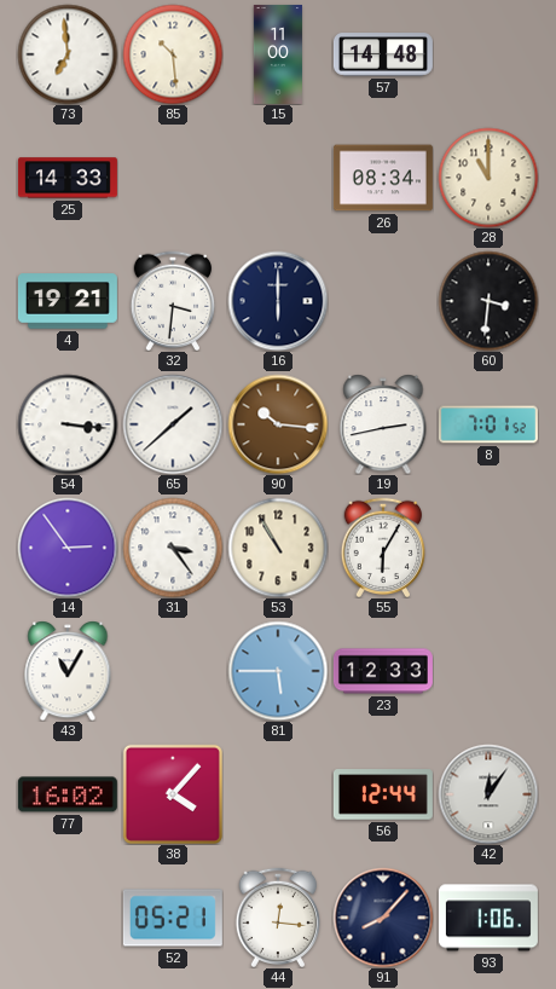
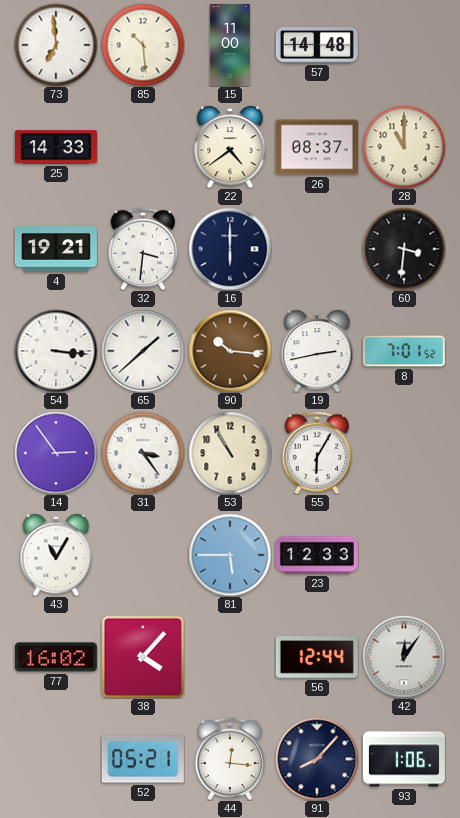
22: none -> 4:39
26: 08:34 -> 08:37
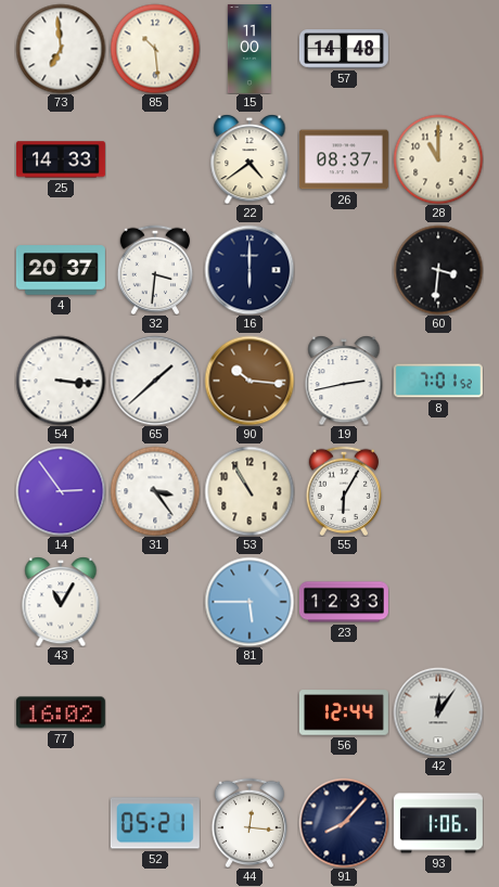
4: 19:21 -> 20:37
38: 4:07 -> none
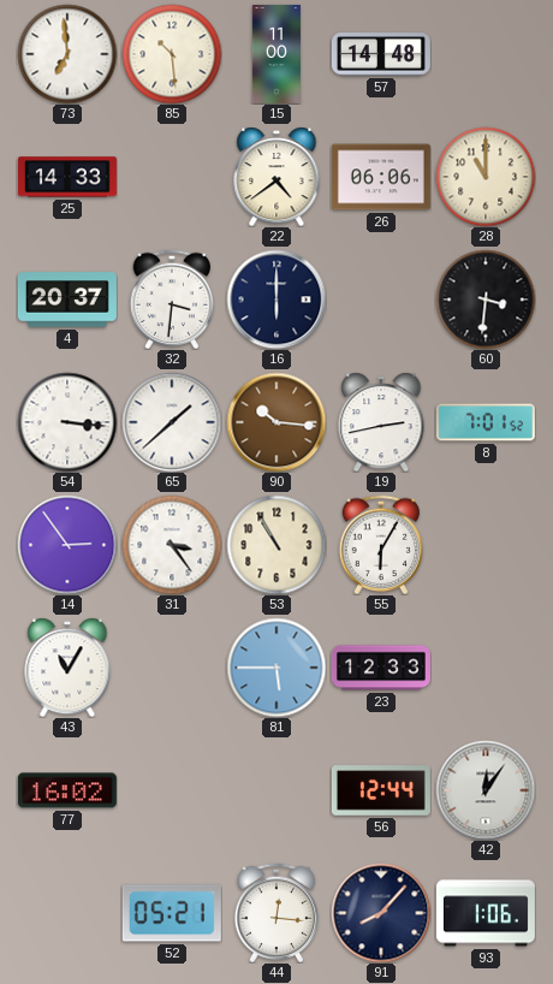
26: 08:37 -> 06:06
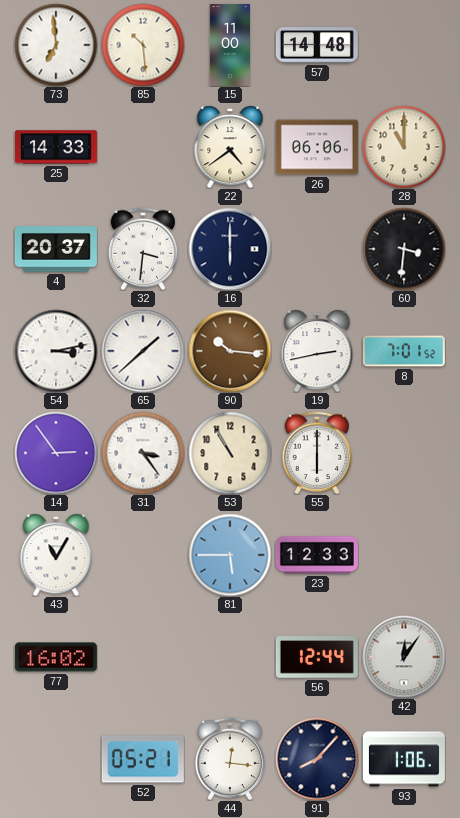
54: 3:16 -> 3:13
55: 6:05 -> 6:00
